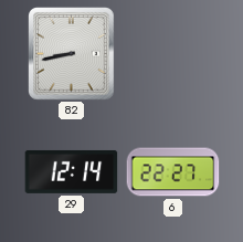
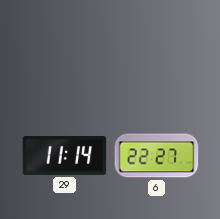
82: 8:43 -> none
29: 12:14 -> 11:14
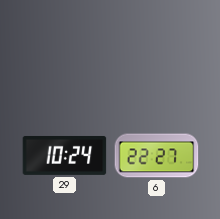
29: 11:14 -> 10:24
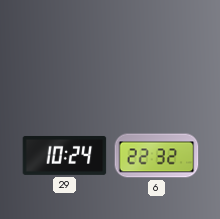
6: 22:27 -> 22:32
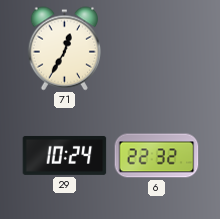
71: none -> 12:35
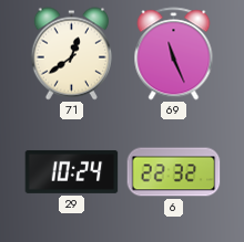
71: 12:35 -> 12:39
69: none -> 11:26
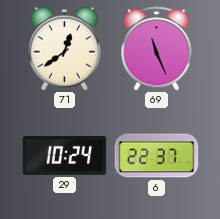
6: 22:32 -> 22:37
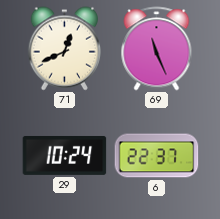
71: 12:39 -> 12:41
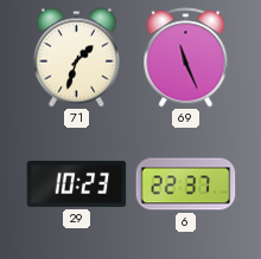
71: 12:41 -> 1:33
29: 10:24 -> 10:23
